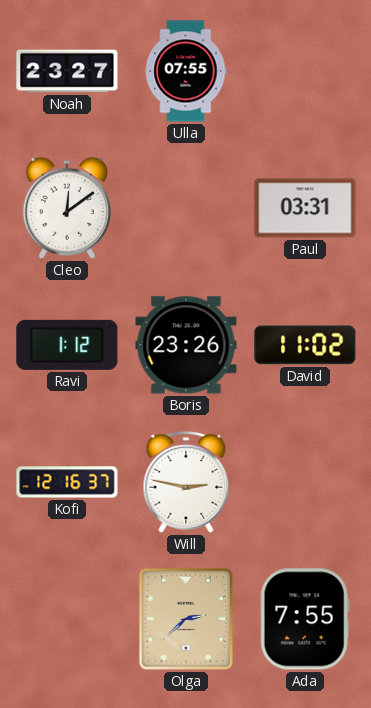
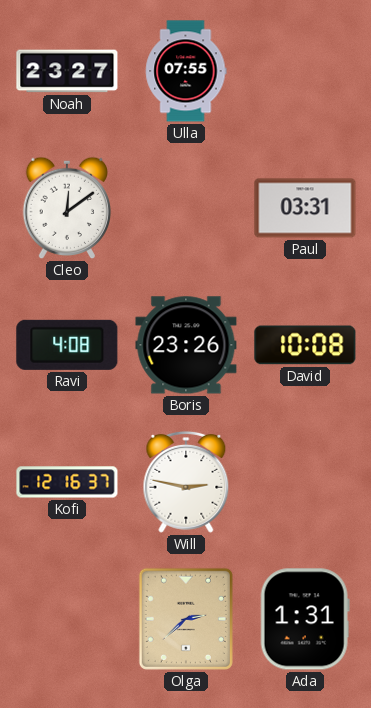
Ravi: 1:12 -> 4:08
David: 11:02 -> 10:08
Ada: 7:55 -> 1:31
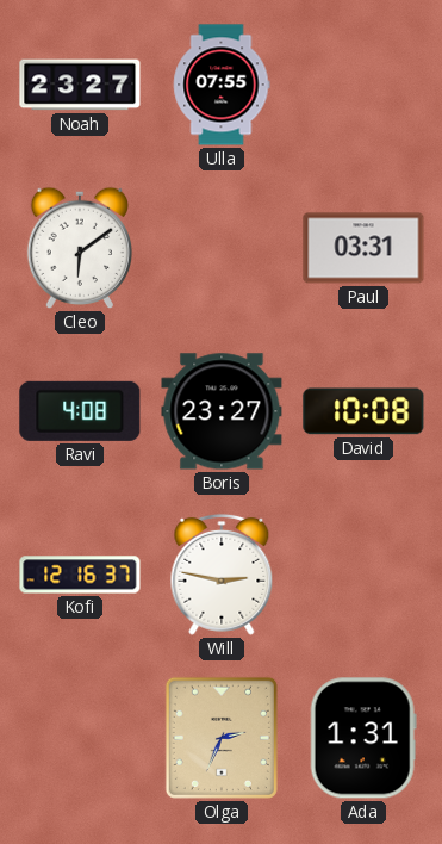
Cleo: 12:09 -> 6:09
Boris: 23:26 -> 23:27
Olga: 2:38 -> 2:34
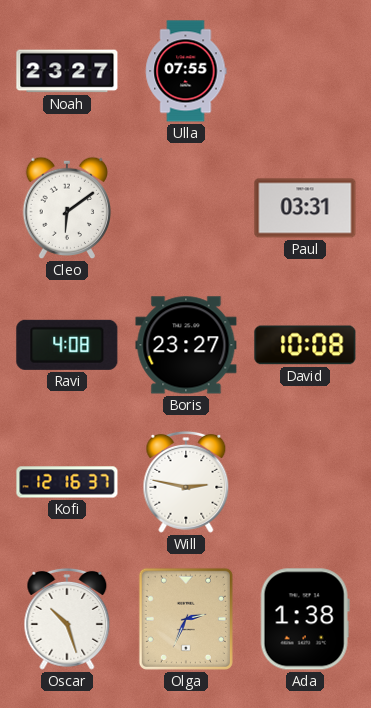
Oscar: none -> 10:27
Ada: 1:31 -> 1:38
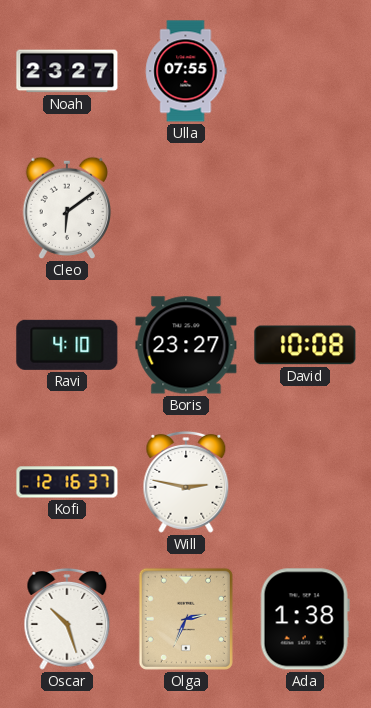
Paul: 03:31 -> none
Ravi: 4:08 -> 4:10
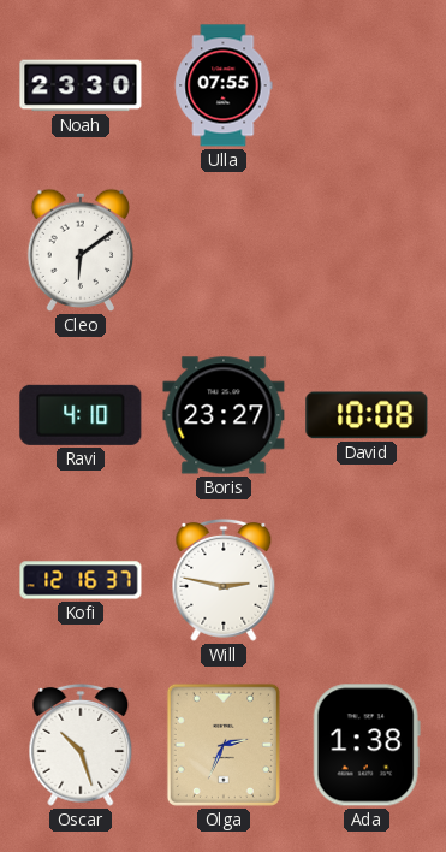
Noah: 23:27 -> 23:30
